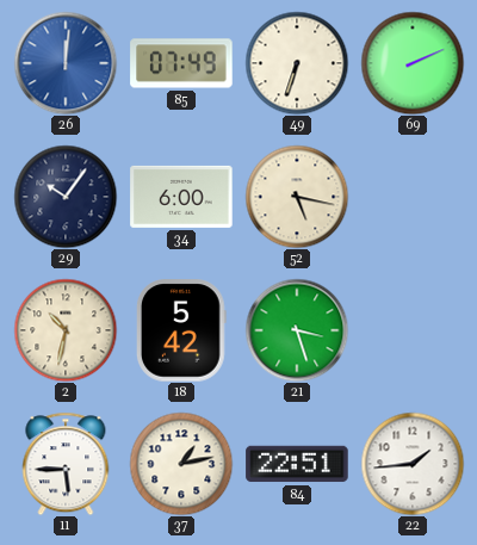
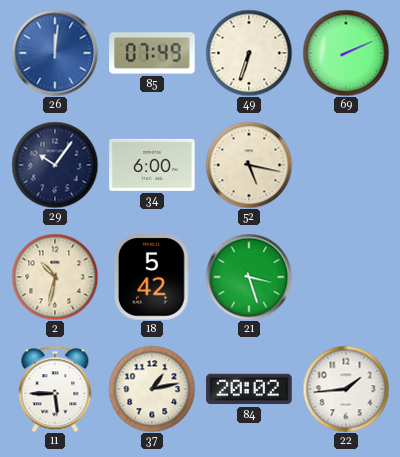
84: 22:51 -> 20:02
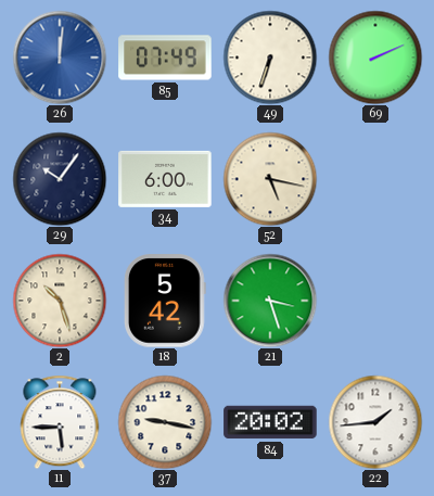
2: 10:32 -> 10:27
37: 1:13 -> 9:17
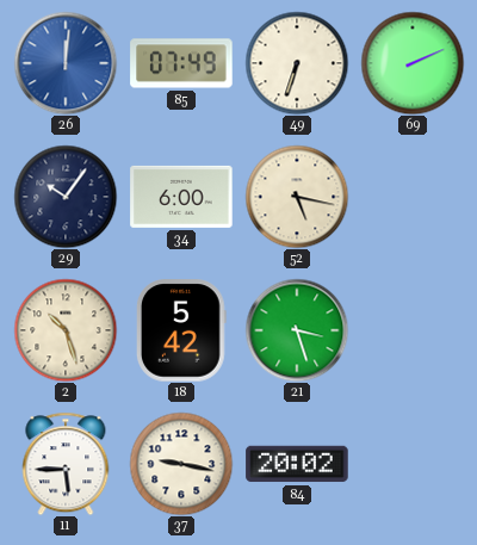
22: 1:44 -> none
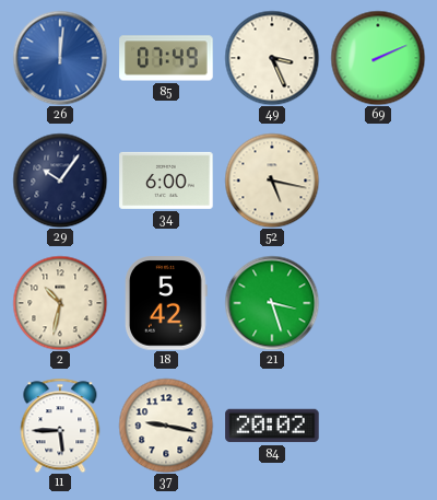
49: 6:33 -> 3:26
2: 10:27 -> 10:32
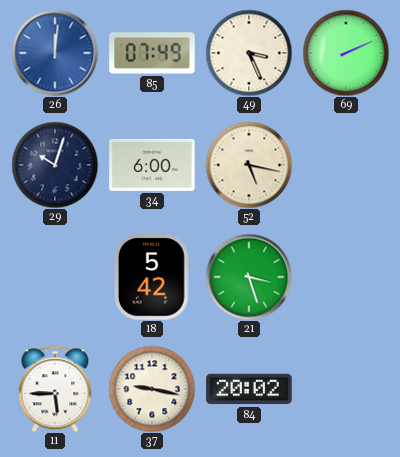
29: 10:06 -> 10:03
2: 10:32 -> none
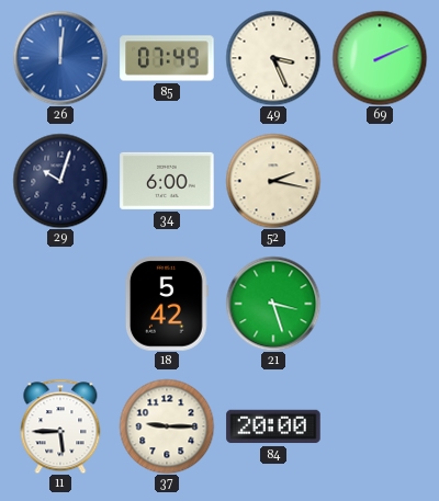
52: 5:17 -> 2:17
37: 9:17 -> 9:15
84: 20:02 -> 20:00
